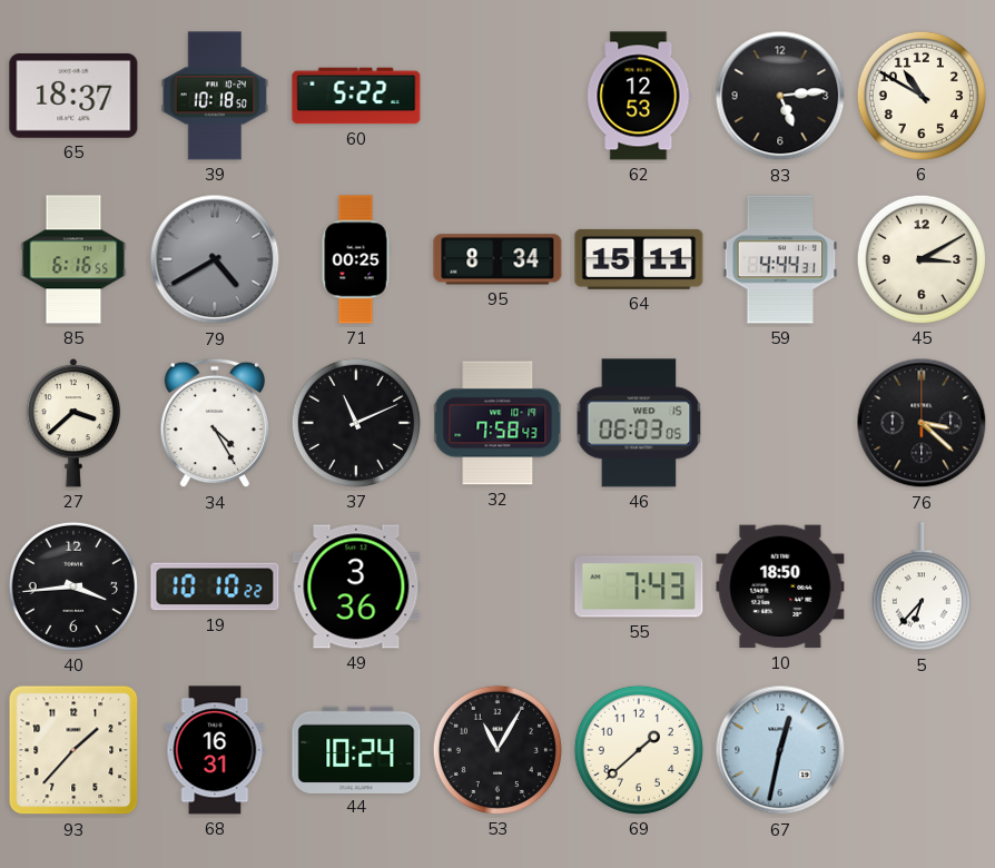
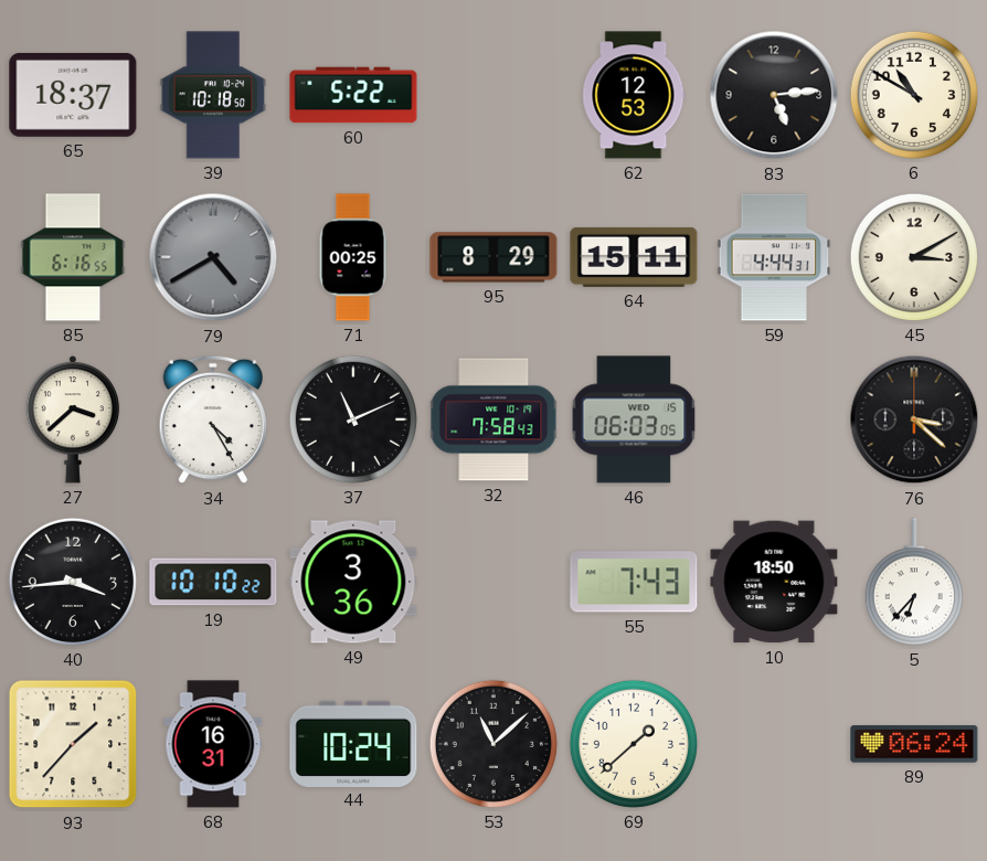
95: 8:34 -> 8:29
53: 11:05 -> 11:08
67: 12:32 -> none
89: none -> 06:24
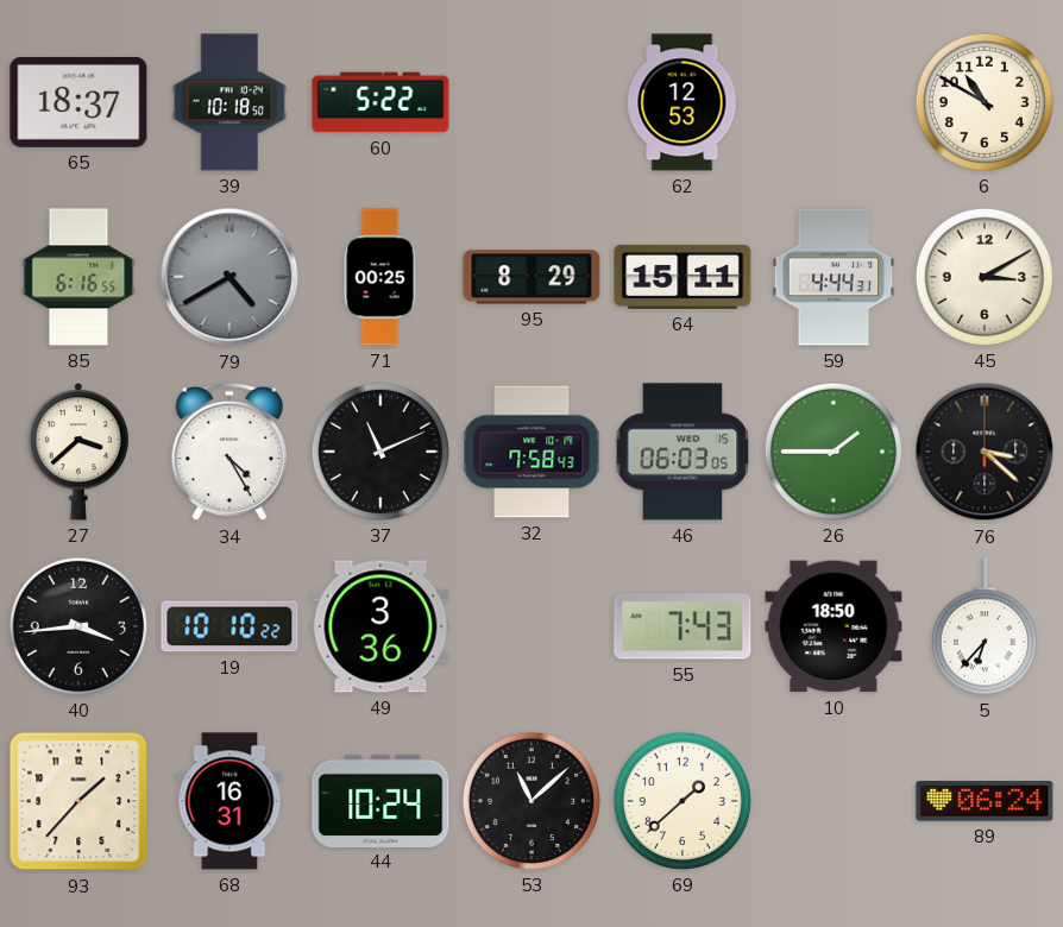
83: 5:14 -> none
26: none -> 1:45
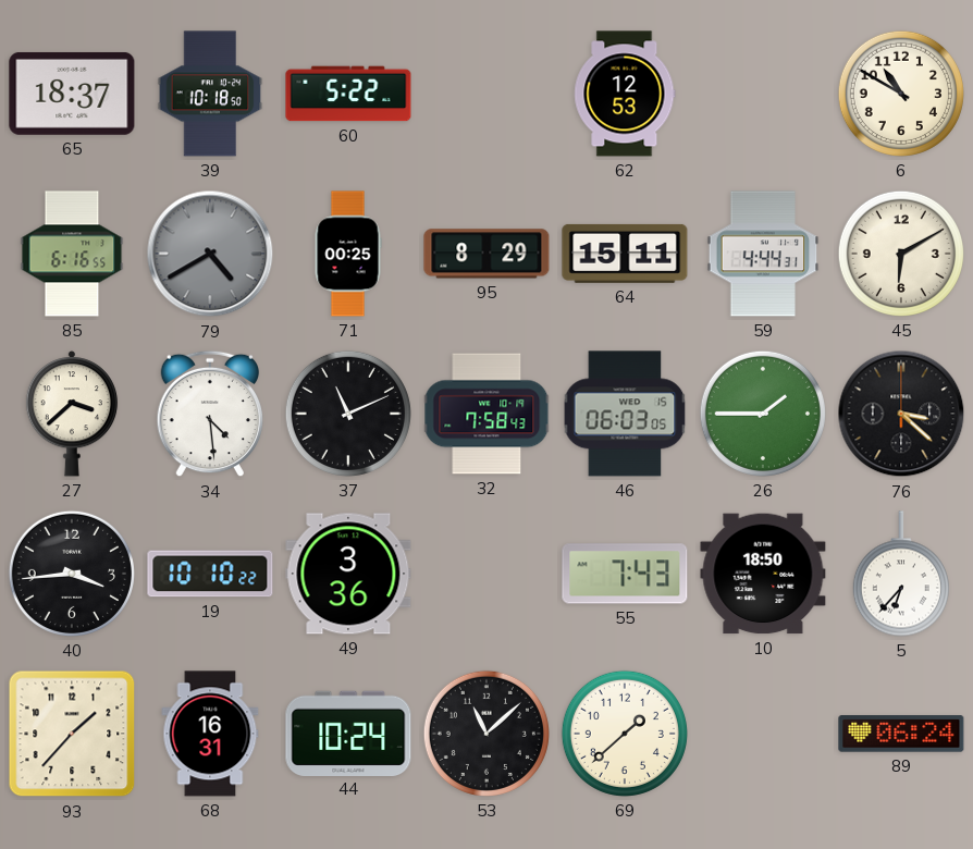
45: 3:10 -> 6:10
34: 4:25 -> 4:29
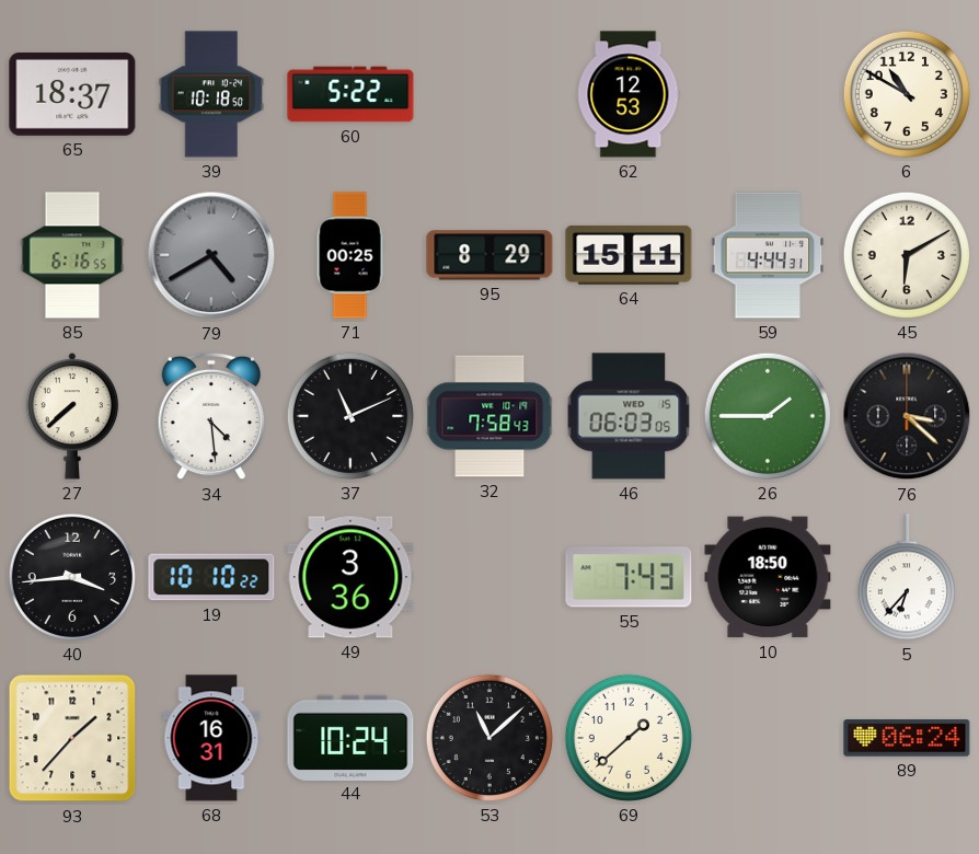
27: 3:38 -> 7:38
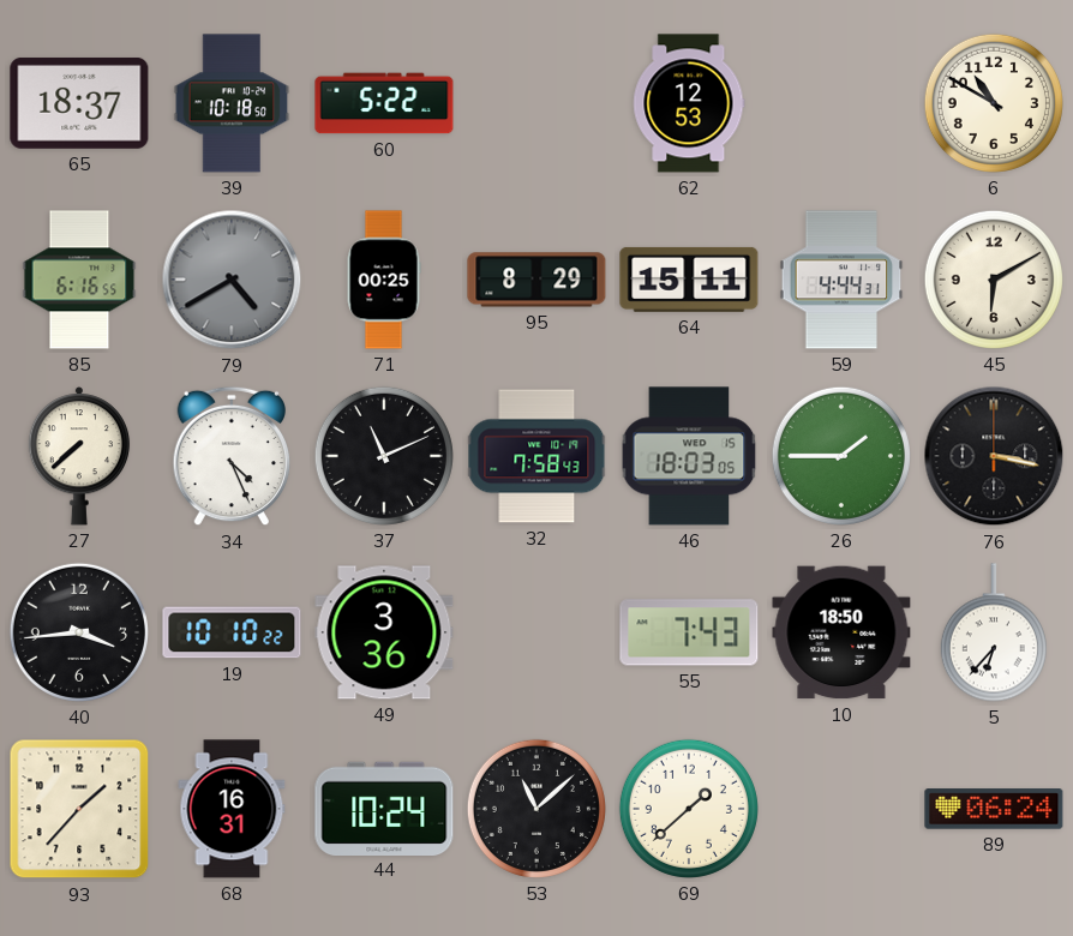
34: 4:29 -> 4:26
46: 06:03 -> 18:03
76: 3:22 -> 3:17
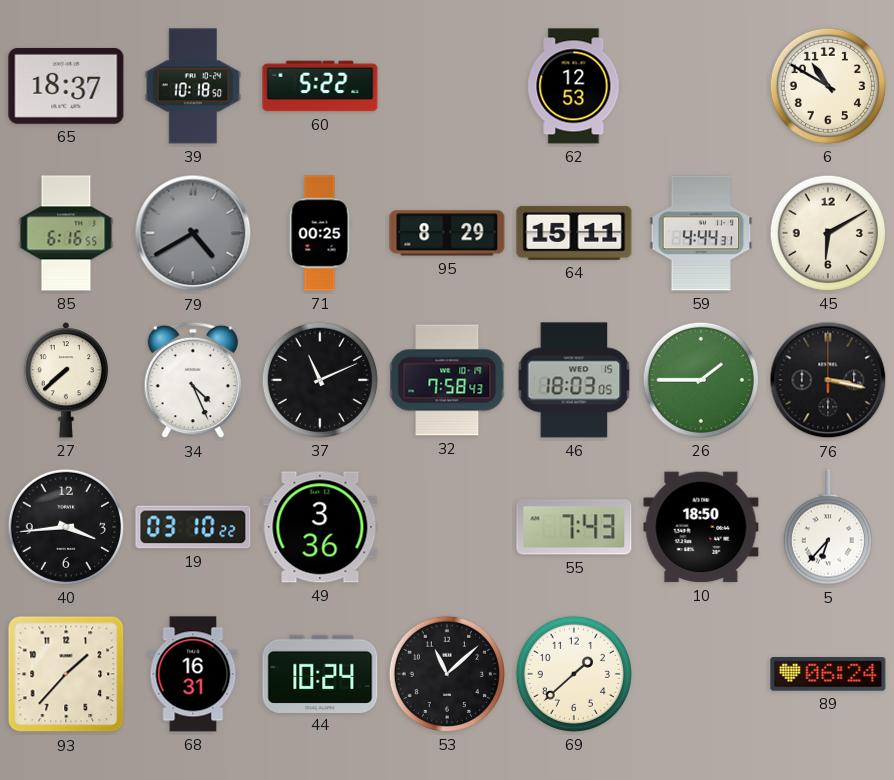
19: 10:10 -> 03:10
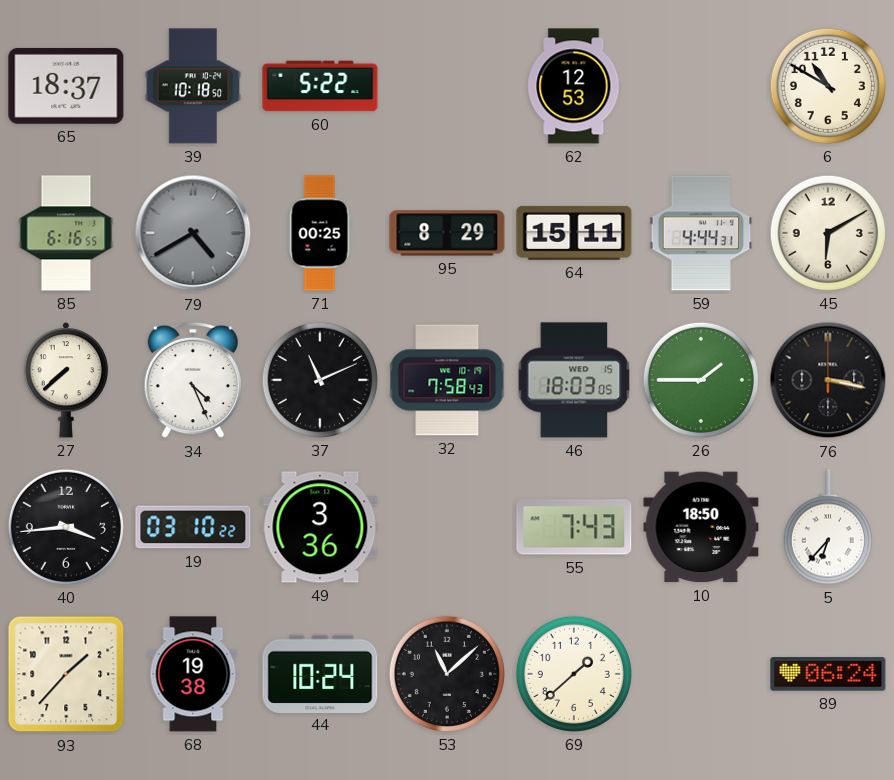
68: 16:31 -> 19:38
